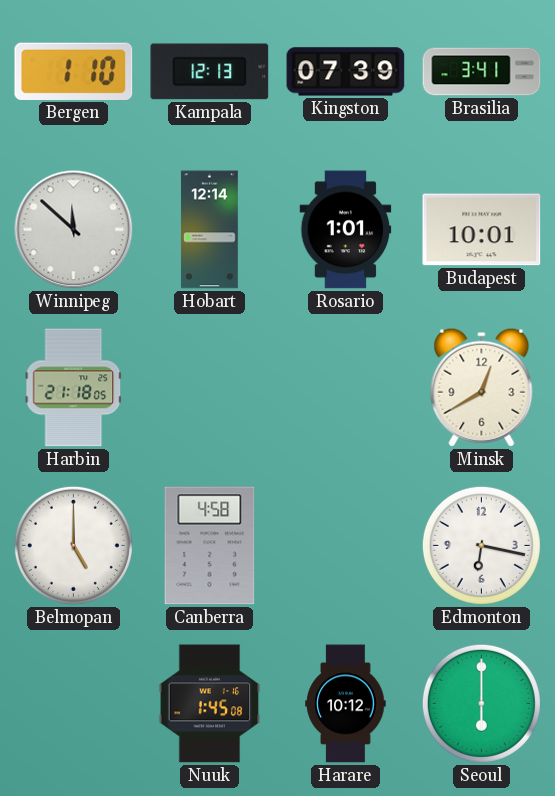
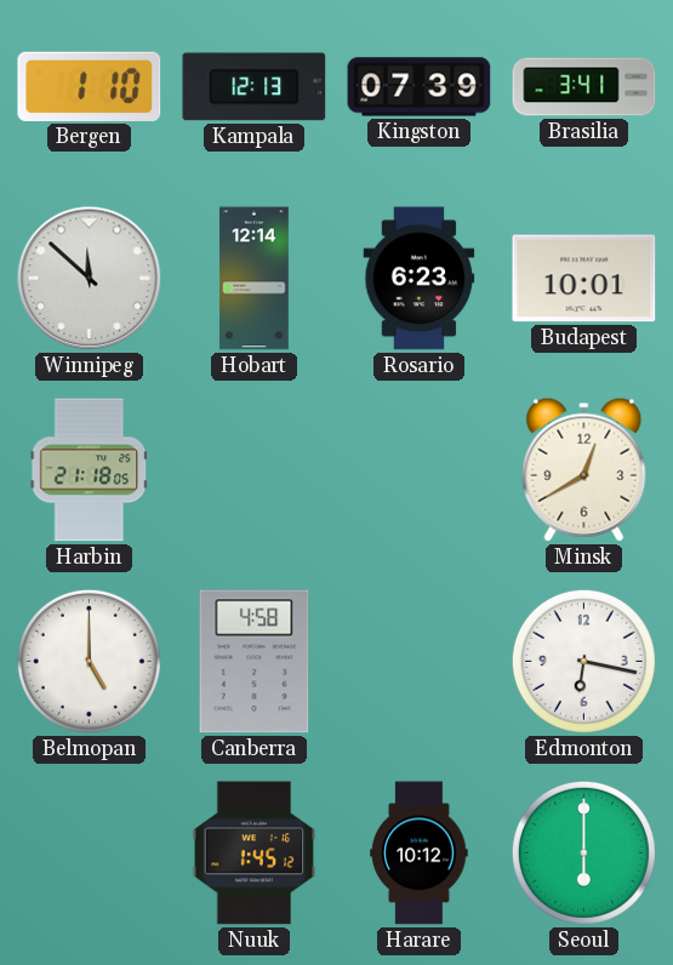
Rosario: 1:01 -> 6:23
Nuuk: 1:45:08 -> 1:45:12
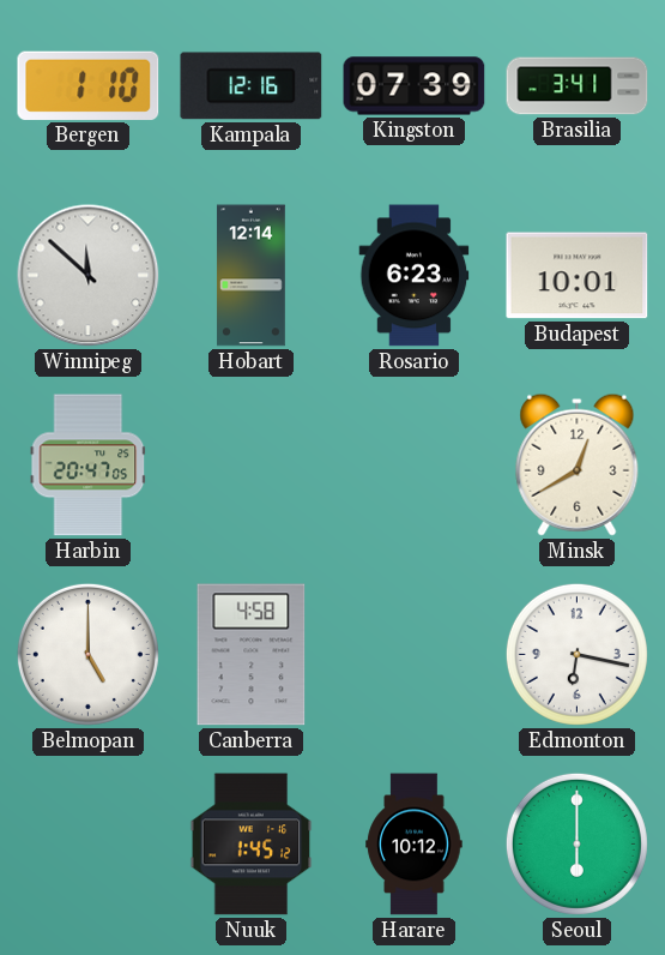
Kampala: 12:13 -> 12:16
Harbin: 21:18 -> 20:47
